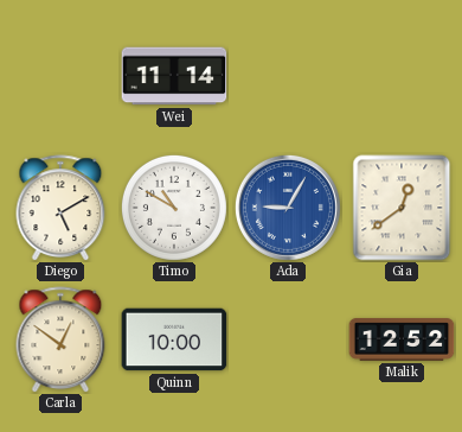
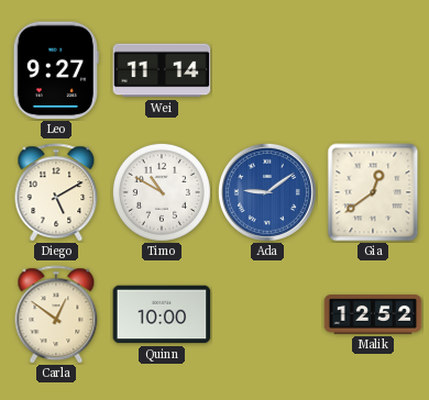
Leo: none -> 9:27
Ada: 9:05 -> 9:09
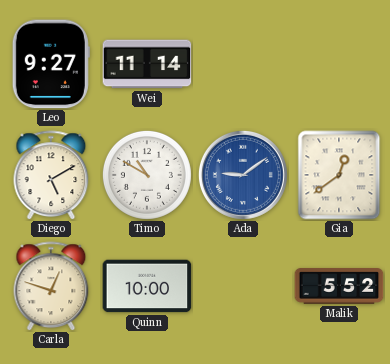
Carla: 12:51 -> 12:48
Malik: 12:52 -> 5:52
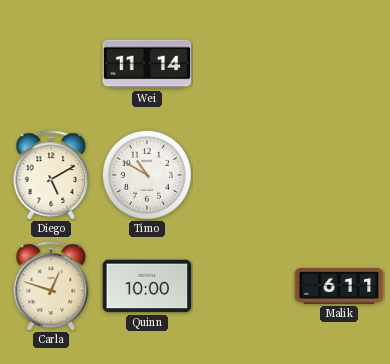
Leo: 9:27 -> none
Ada: 9:09 -> none
Gia: 12:39 -> none
Malik: 5:52 -> 6:11
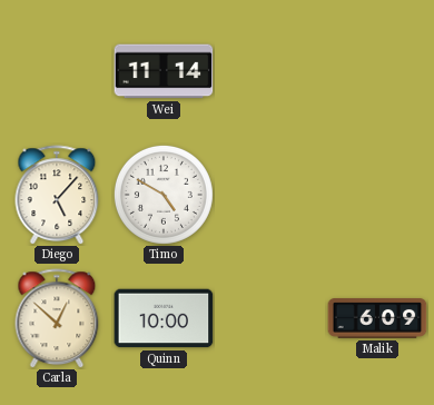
Diego: 5:10 -> 5:07
Timo: 10:50 -> 4:50
Carla: 12:48 -> 12:52
Malik: 6:11 -> 6:09
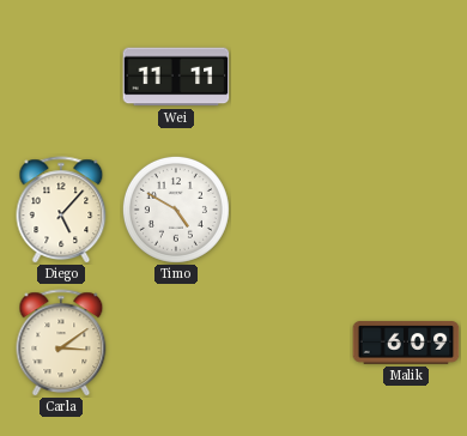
Wei: 11:14 -> 11:11
Carla: 12:52 -> 3:09
Quinn: 10:00 -> none
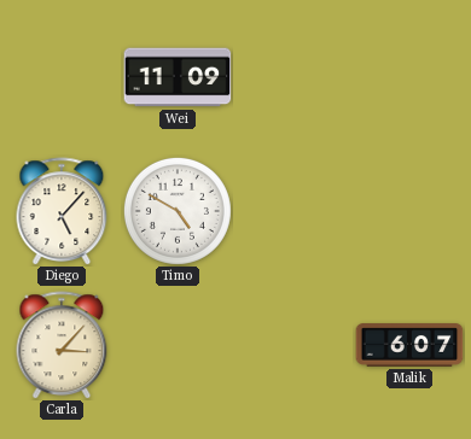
Wei: 11:11 -> 11:09
Carla: 3:09 -> 3:07
Malik: 6:09 -> 6:07
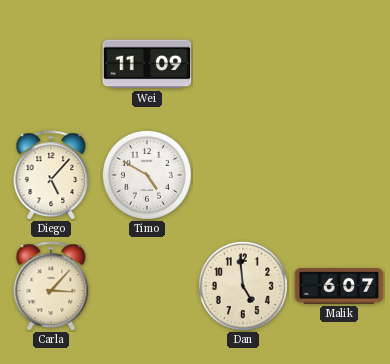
Dan: none -> 4:59
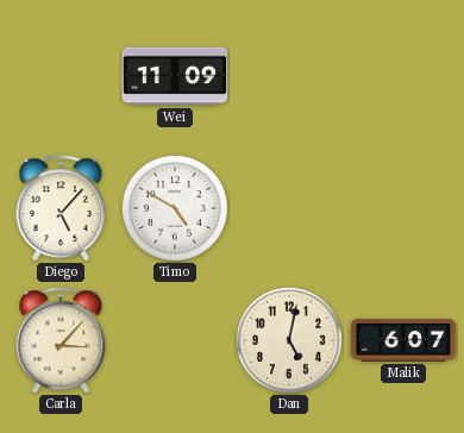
Dan: 4:59 -> 5:02
